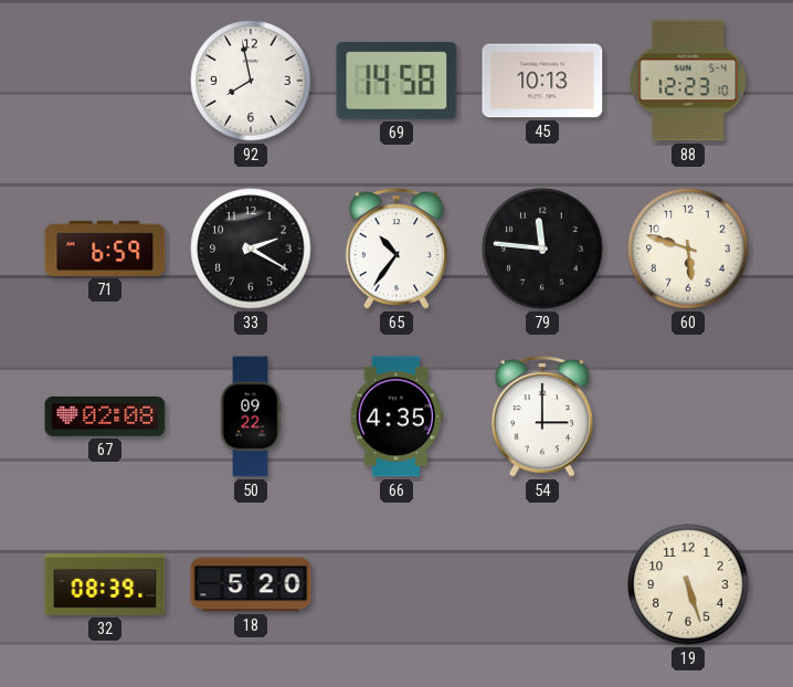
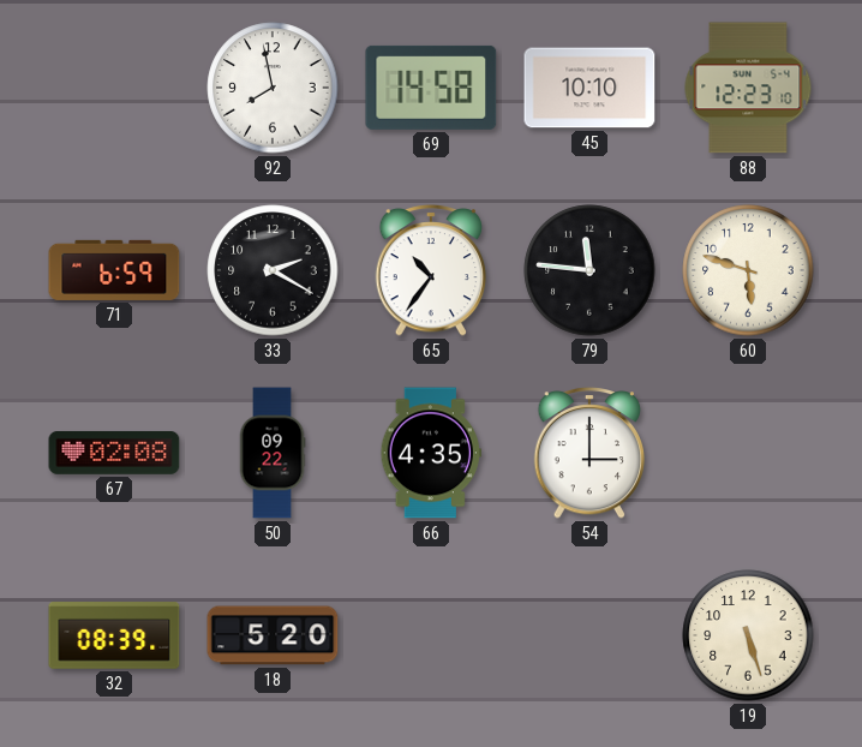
45: 10:13 -> 10:10
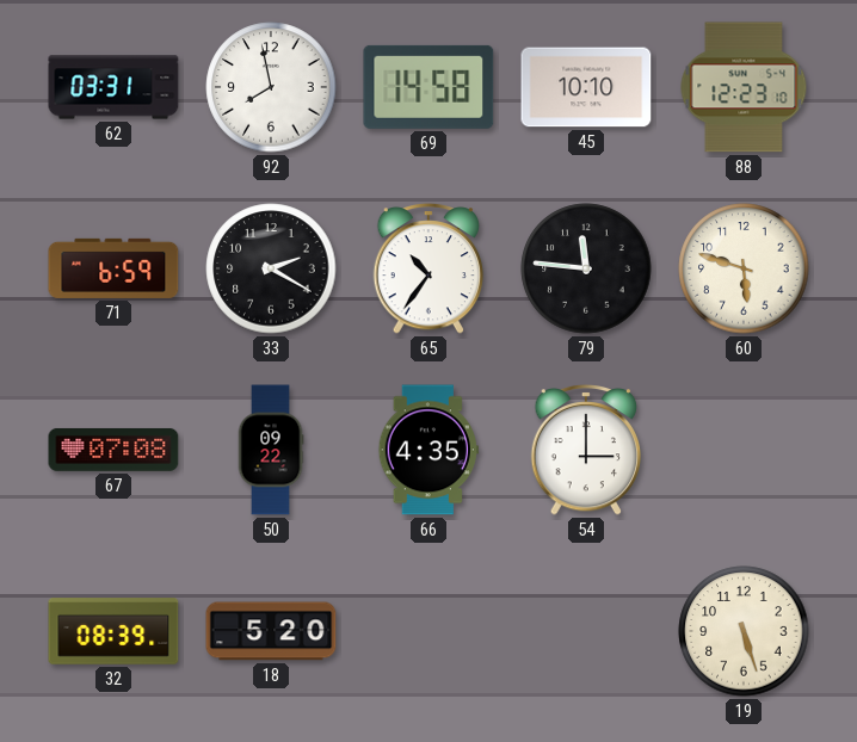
62: none -> 03:31
67: 02:08 -> 07:08
